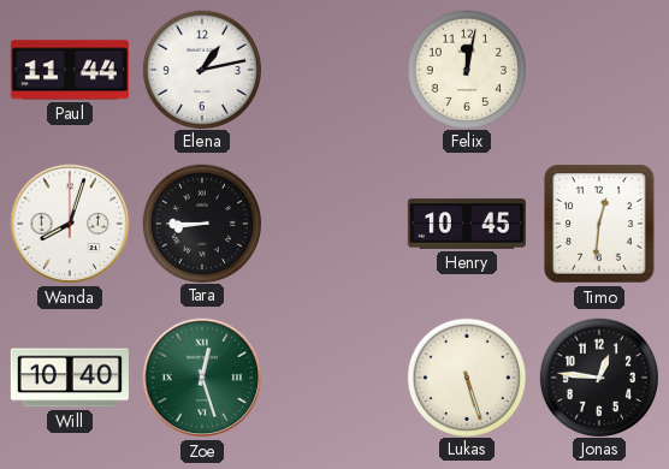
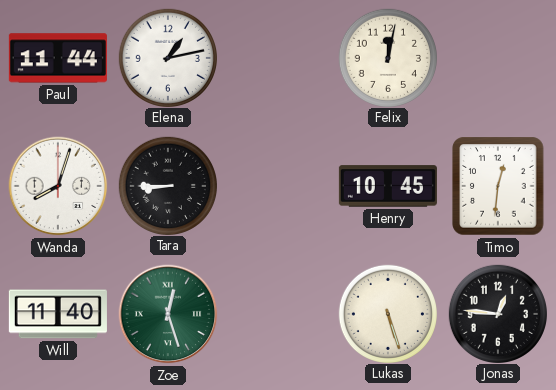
Will: 10:40 -> 11:40
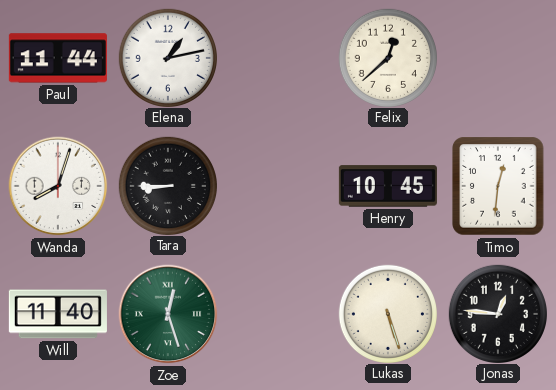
Felix: 12:02 -> 12:38
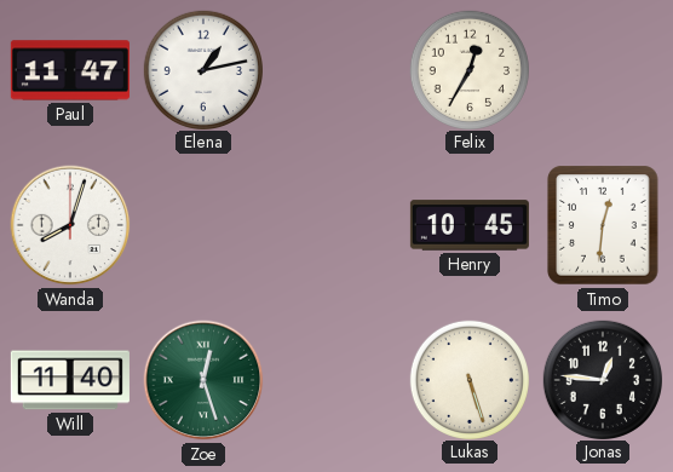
Paul: 11:44 -> 11:47
Felix: 12:38 -> 12:35
Tara: 8:45 -> none
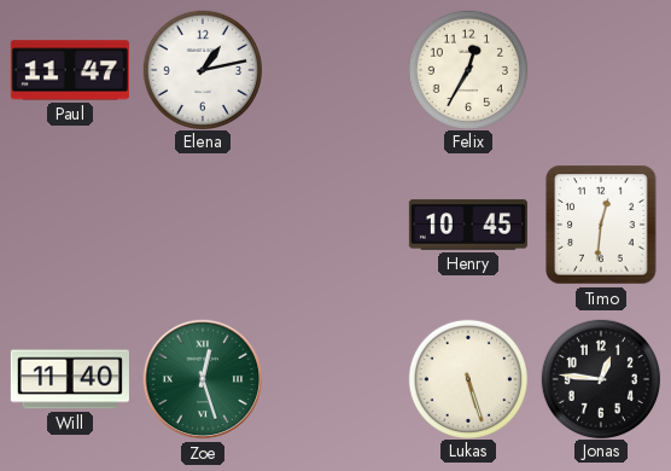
Wanda: 8:03 -> none
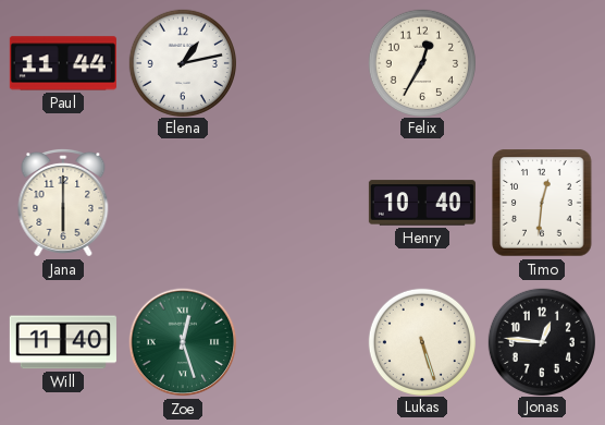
Paul: 11:47 -> 11:44
Jana: none -> 6:00
Henry: 10:45 -> 10:40
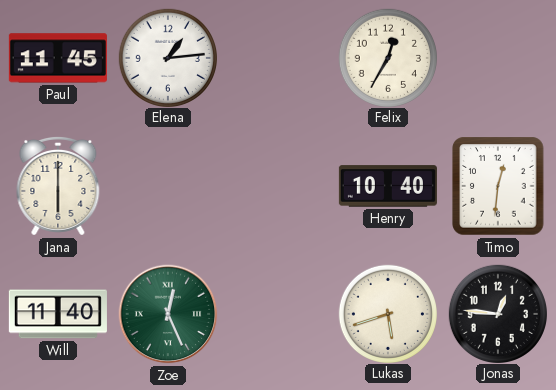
Paul: 11:44 -> 11:45
Elena: 1:13 -> 1:14
Zoe: 12:27 -> 12:26
Lukas: 5:27 -> 5:42
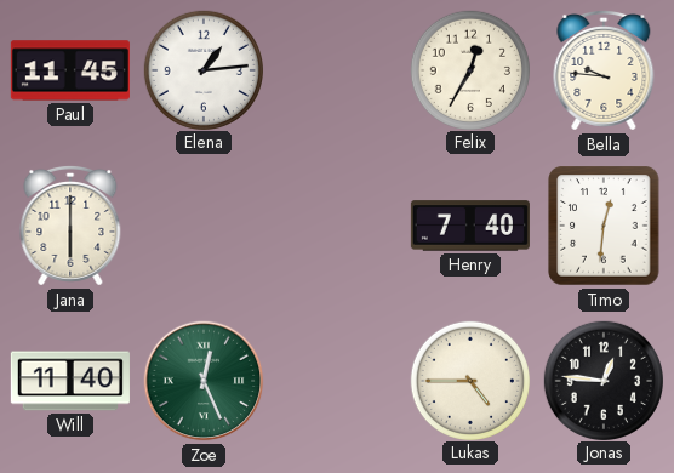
Bella: none -> 9:46
Henry: 10:40 -> 7:40
Lukas: 5:42 -> 4:45
